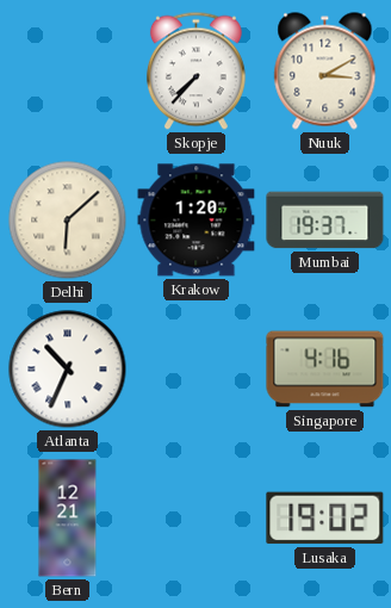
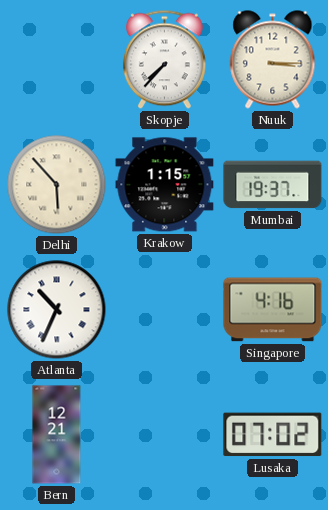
Nuuk: 3:10 -> 3:15
Delhi: 6:08 -> 5:53
Krakow: 1:20 -> 1:15
Lusaka: 19:02 -> 07:02
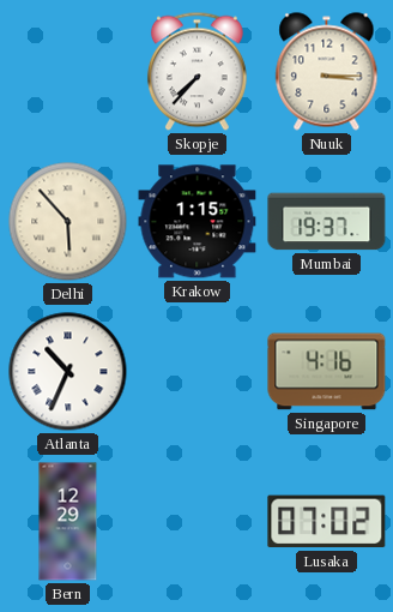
Bern: 12:21 -> 12:29
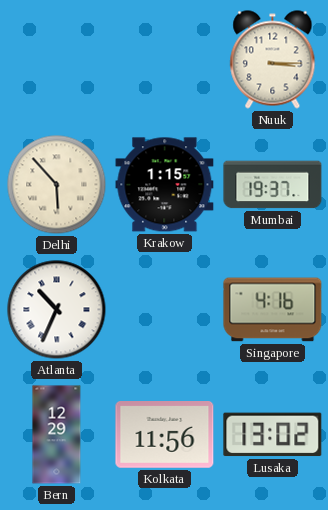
Skopje: 7:37 -> none
Kolkata: none -> 11:56
Lusaka: 07:02 -> 13:02
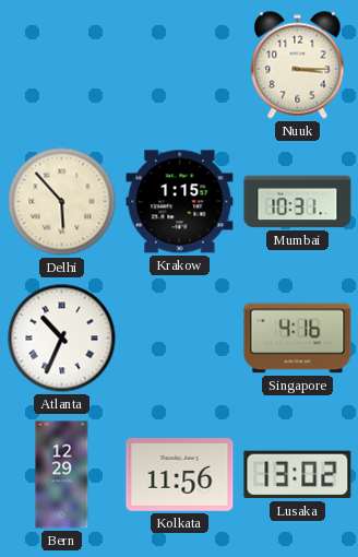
Mumbai: 19:37 -> 10:31
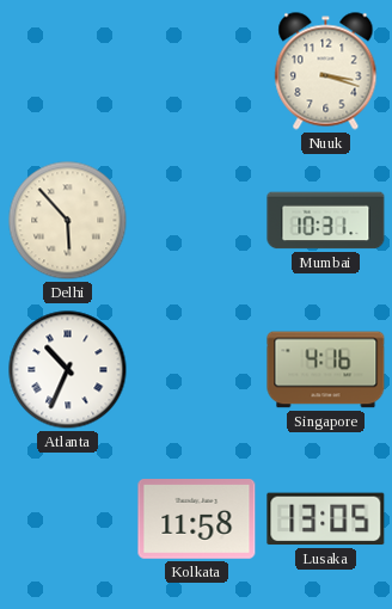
Nuuk: 3:15 -> 3:18
Krakow: 1:15 -> none
Bern: 12:29 -> none
Kolkata: 11:56 -> 11:58
Lusaka: 13:02 -> 13:05
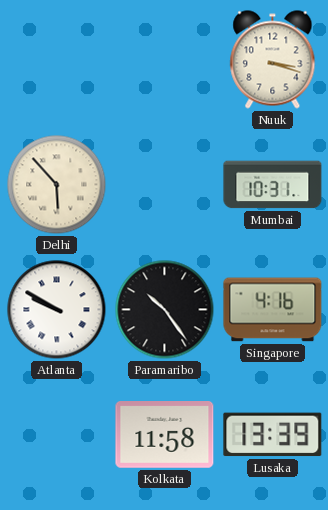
Atlanta: 10:34 -> 9:50
Paramaribo: none -> 10:24
Lusaka: 13:05 -> 13:39
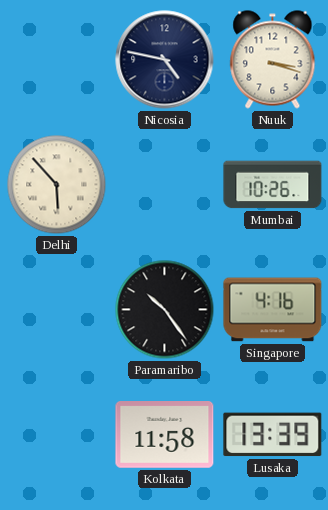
Nicosia: none -> 4:47
Mumbai: 10:31 -> 10:26
Atlanta: 9:50 -> none
